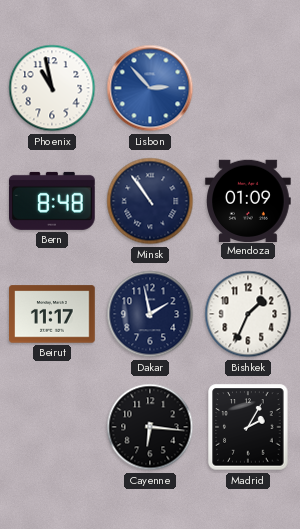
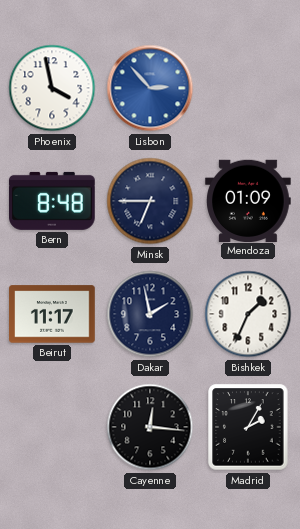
Phoenix: 10:58 -> 3:58
Minsk: 10:54 -> 6:45
Cayenne: 6:16 -> 12:16
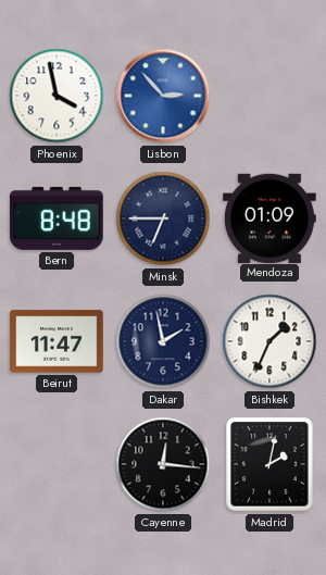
Beirut: 11:17 -> 11:47
Madrid: 2:05 -> 2:02
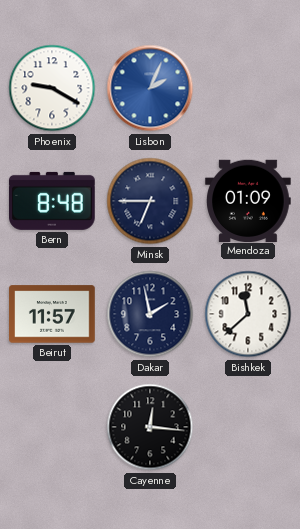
Phoenix: 3:58 -> 9:20
Lisbon: 2:53 -> 2:04
Beirut: 11:47 -> 11:57
Bishkek: 1:34 -> 11:38
Madrid: 2:02 -> none
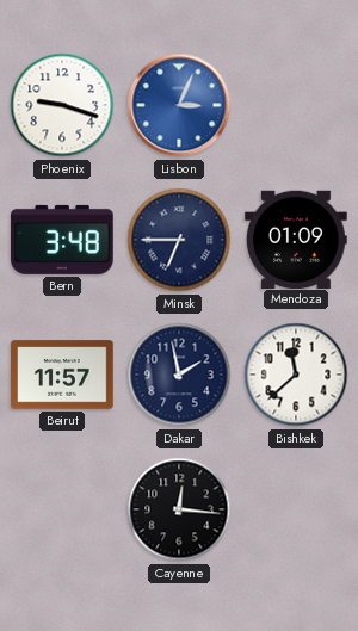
Phoenix: 9:20 -> 9:18
Lisbon: 2:04 -> 3:04
Bern: 8:48 -> 3:48
